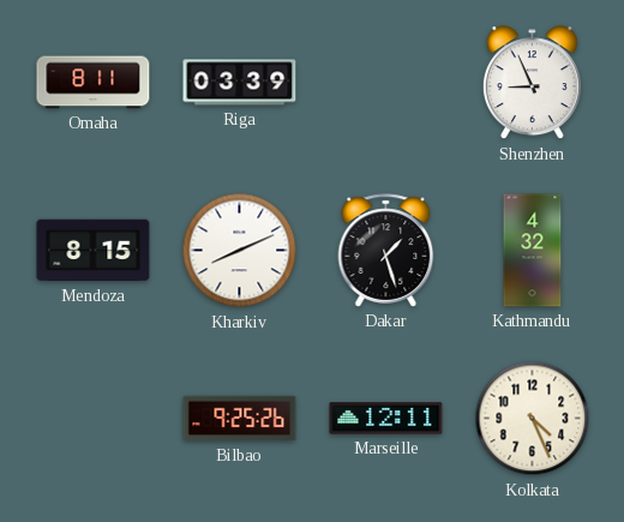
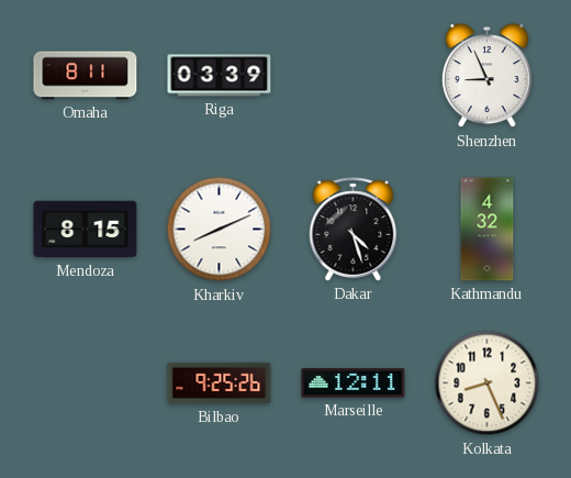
Dakar: 1:27 -> 4:27
Kolkata: 4:26 -> 8:26
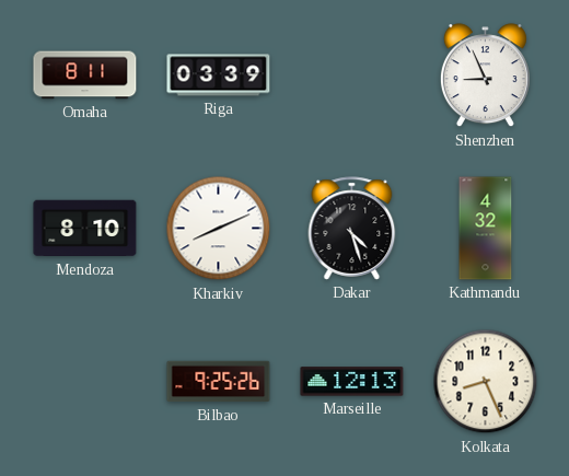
Mendoza: 8:15 -> 8:10
Marseille: 12:11 -> 12:13
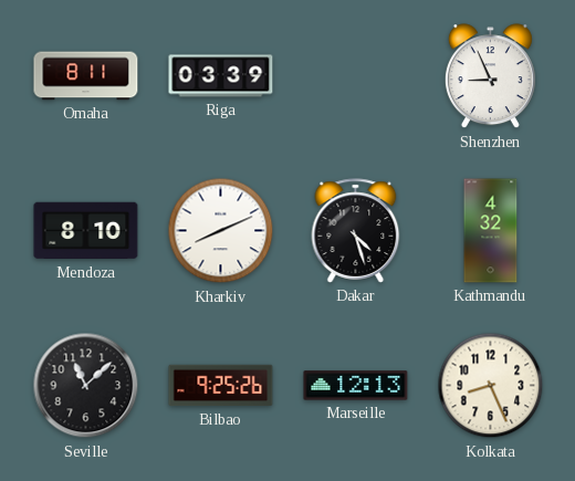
Seville: none -> 11:08
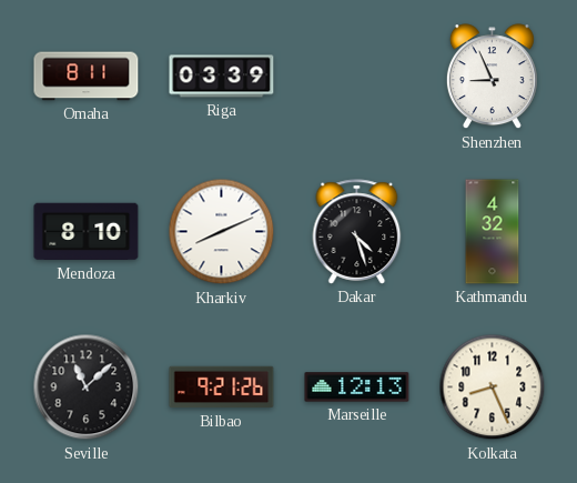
Bilbao: 9:25 -> 9:21
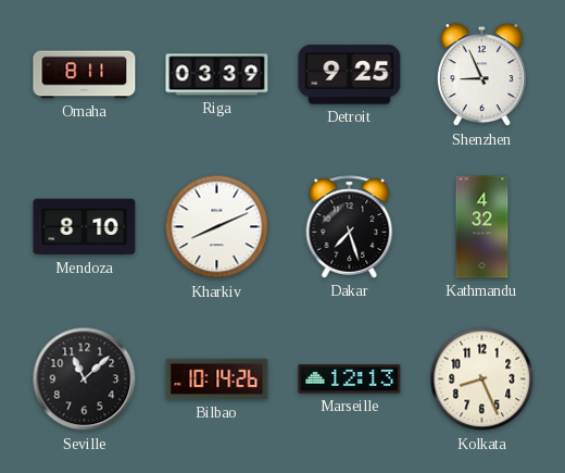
Detroit: none -> 9:25
Dakar: 4:27 -> 7:27
Bilbao: 9:21 -> 10:14
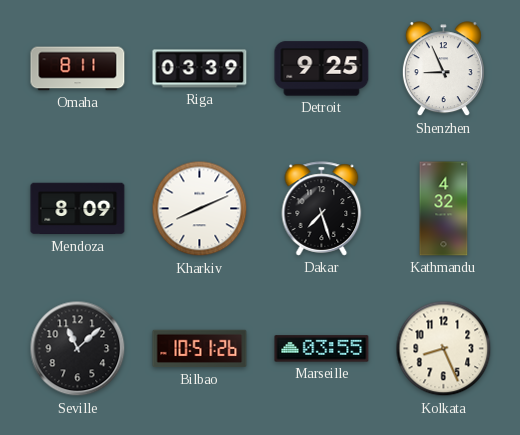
Mendoza: 8:10 -> 8:09
Bilbao: 10:14 -> 10:51
Marseille: 12:13 -> 03:55
